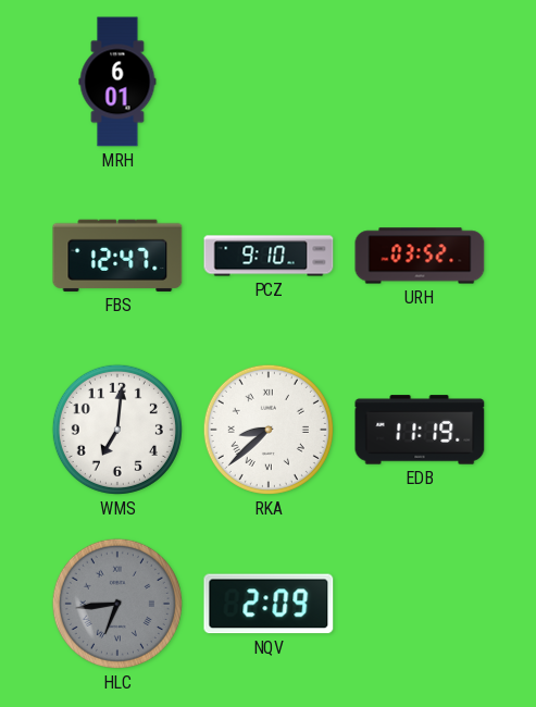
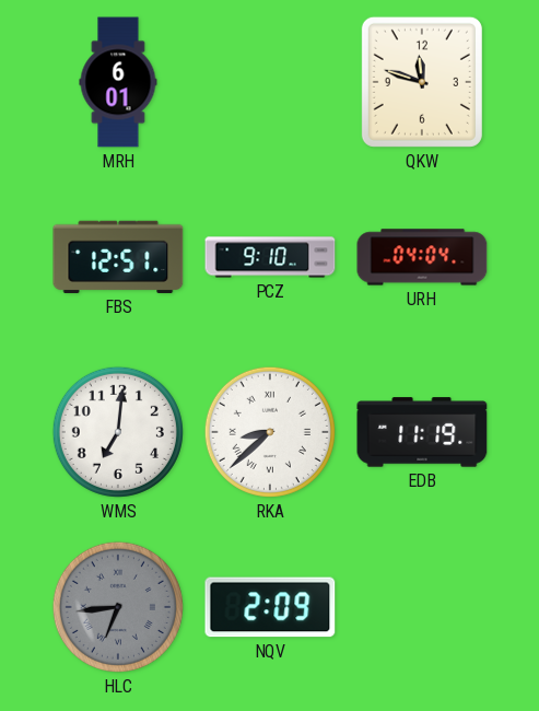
QKW: none -> 11:48
FBS: 12:47 -> 12:51
URH: 03:52 -> 04:04
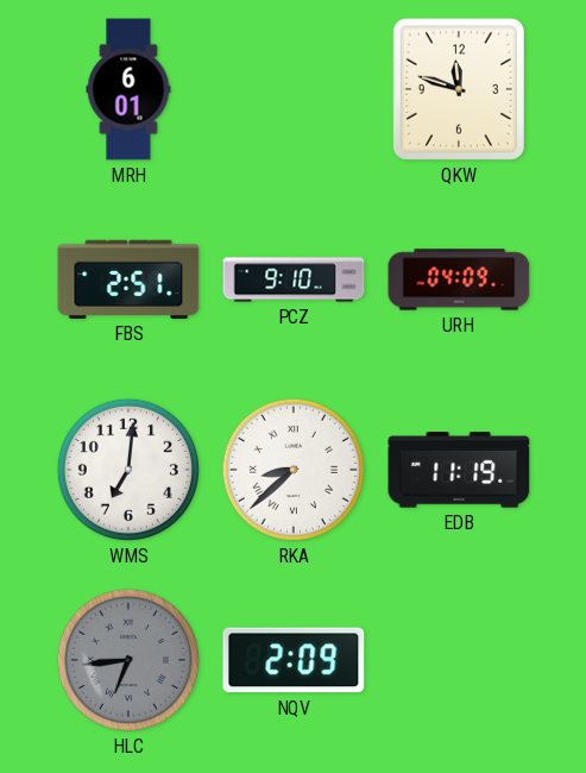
FBS: 12:51 -> 2:51
URH: 04:04 -> 04:09
